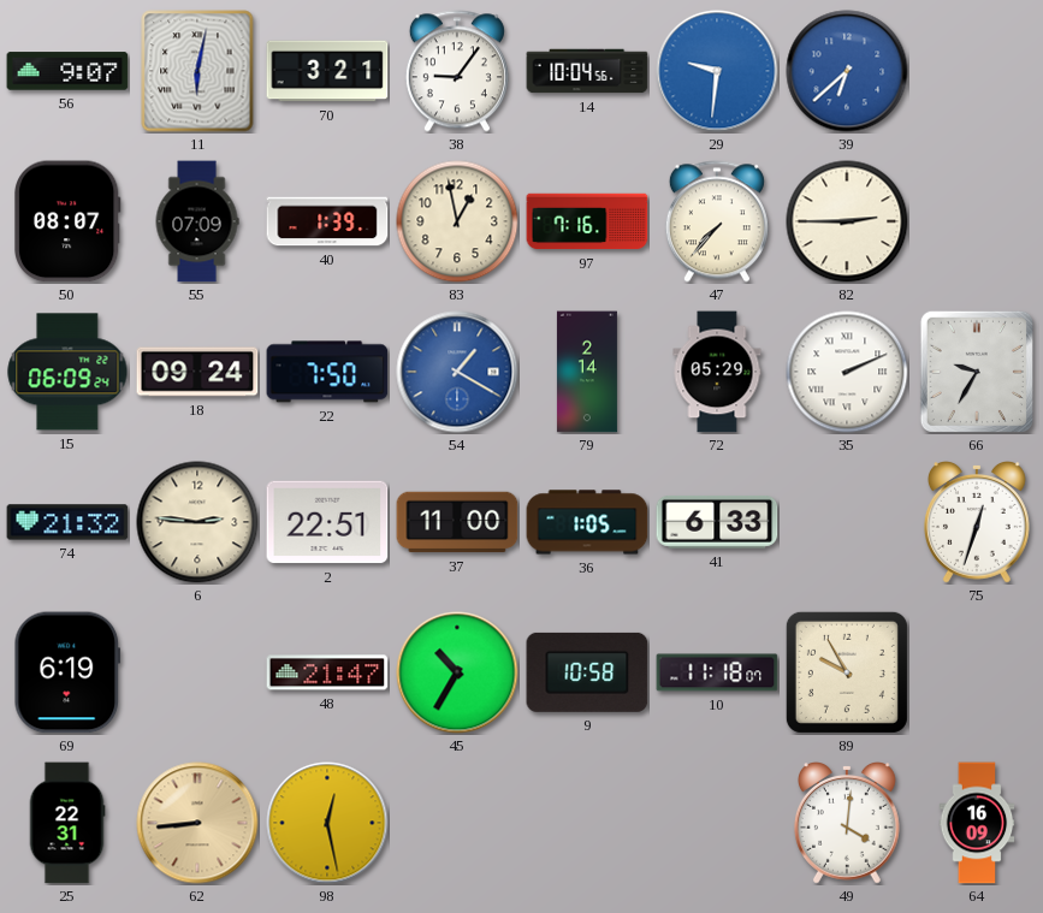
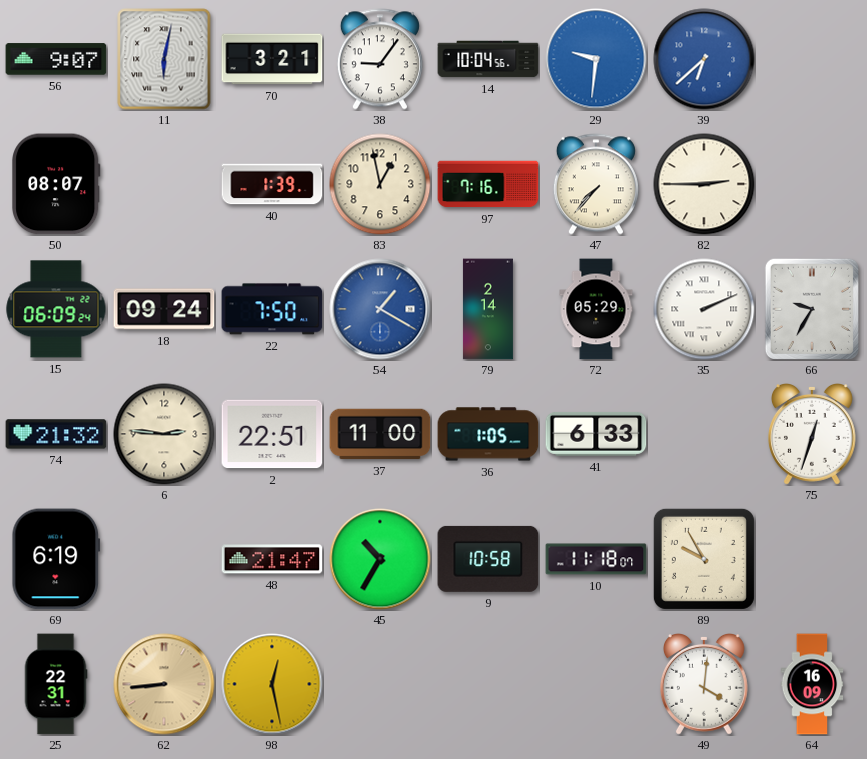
55: 07:09 -> none
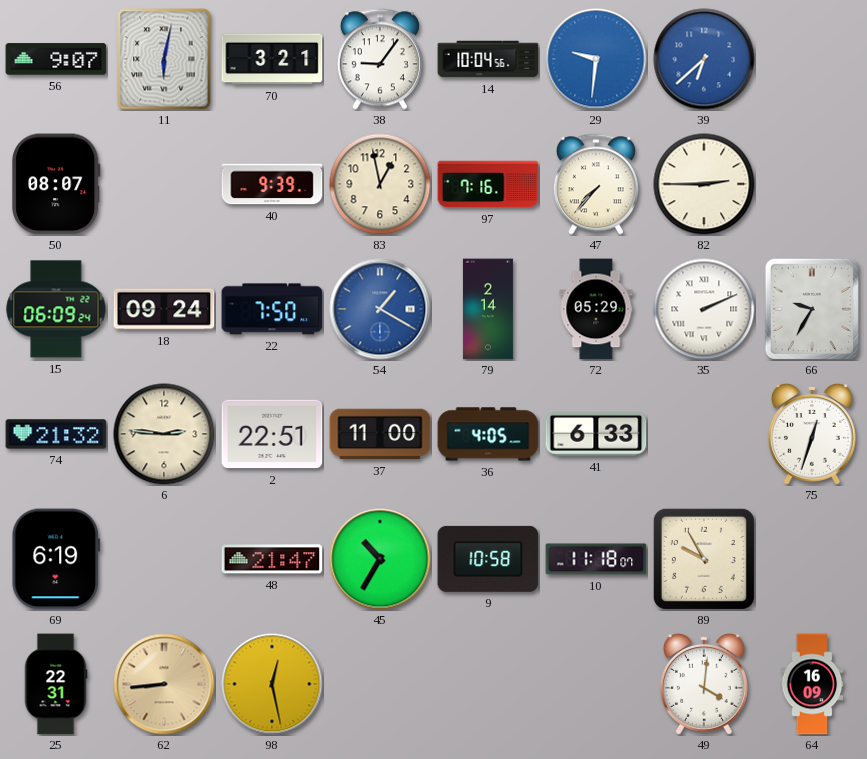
40: 1:39 -> 9:39
36: 1:05 -> 4:05
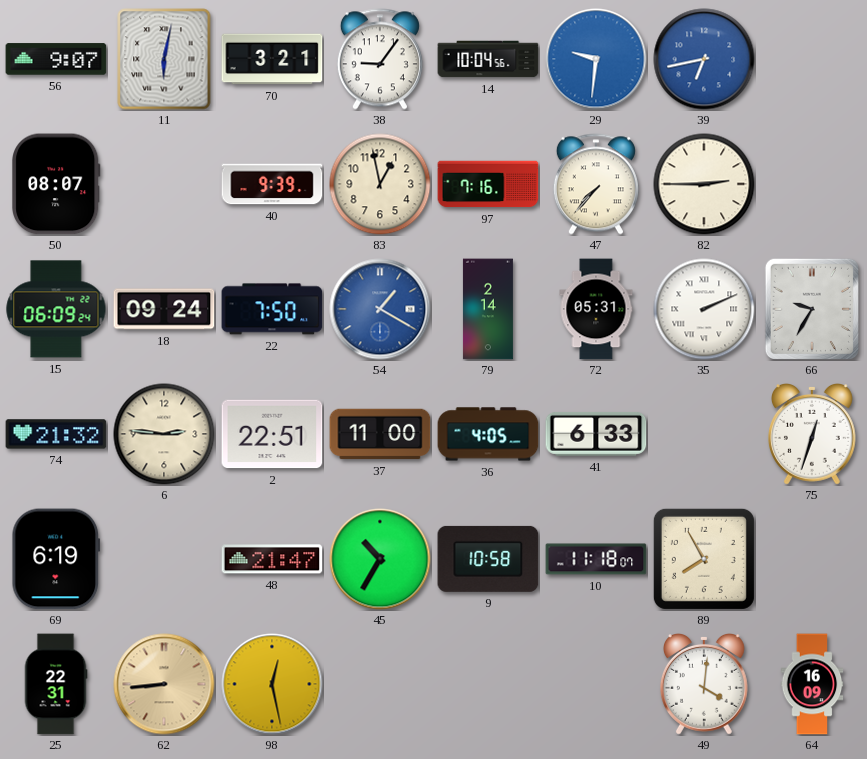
39: 6:38 -> 6:43
72: 05:29 -> 05:31
89: 9:55 -> 7:55
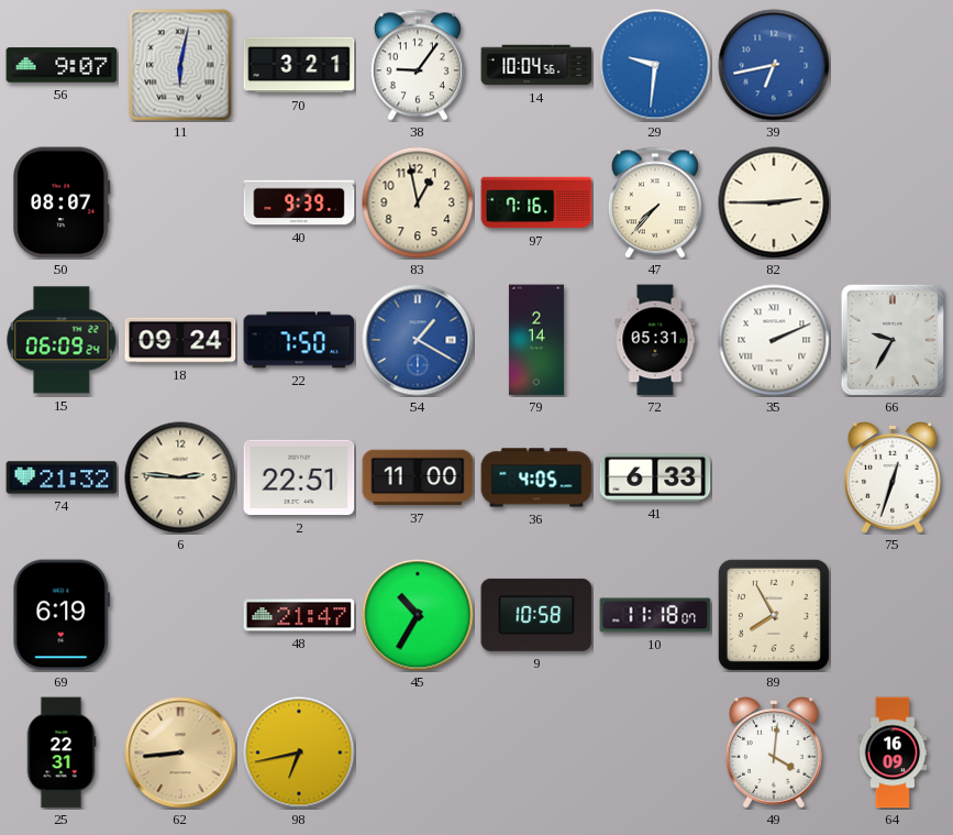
98: 12:28 -> 6:43
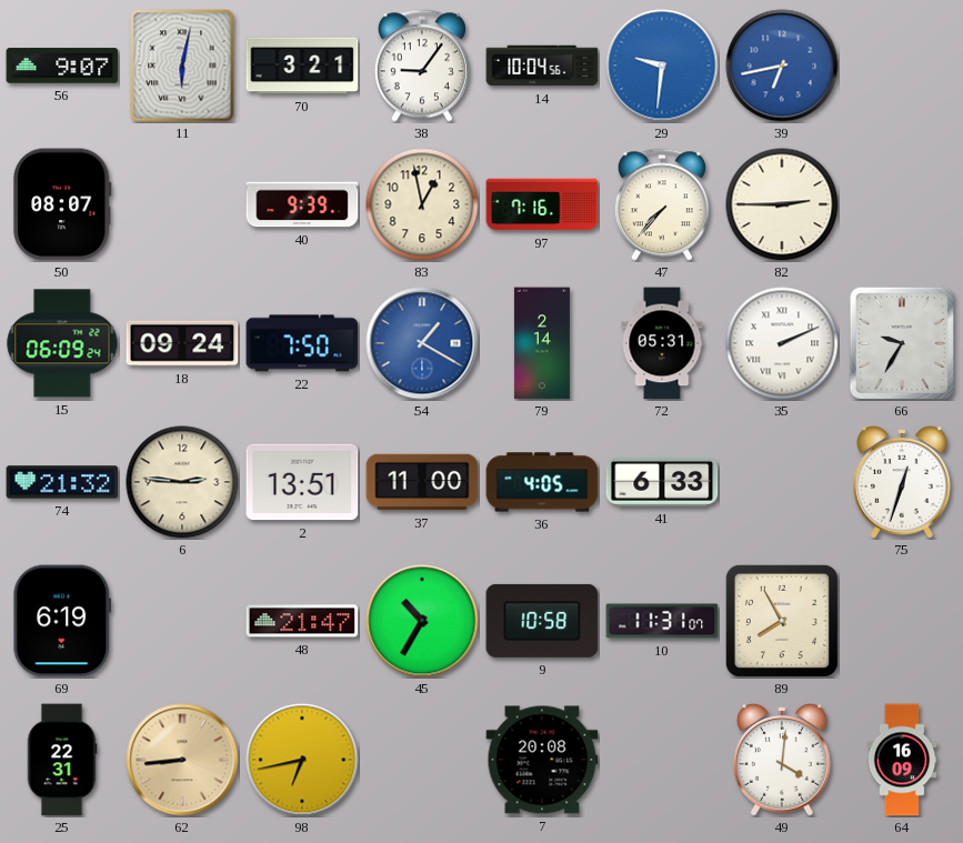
2: 22:51 -> 13:51
10: 11:18 -> 11:31
7: none -> 20:08
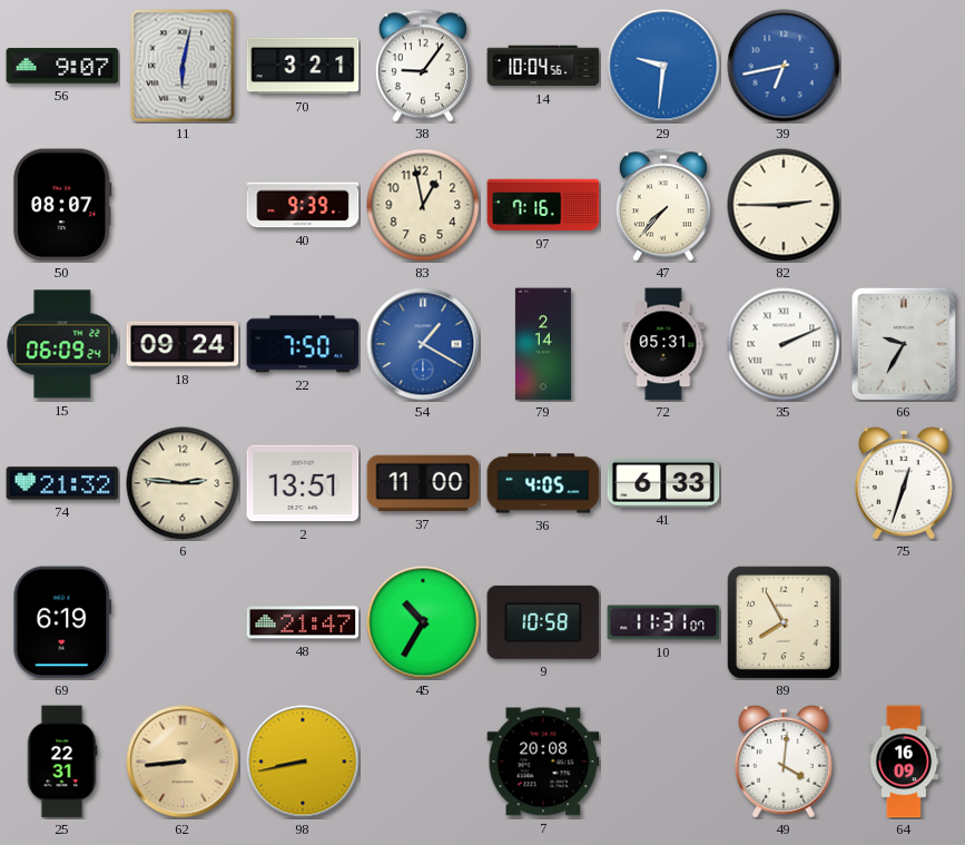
98: 6:43 -> 8:43
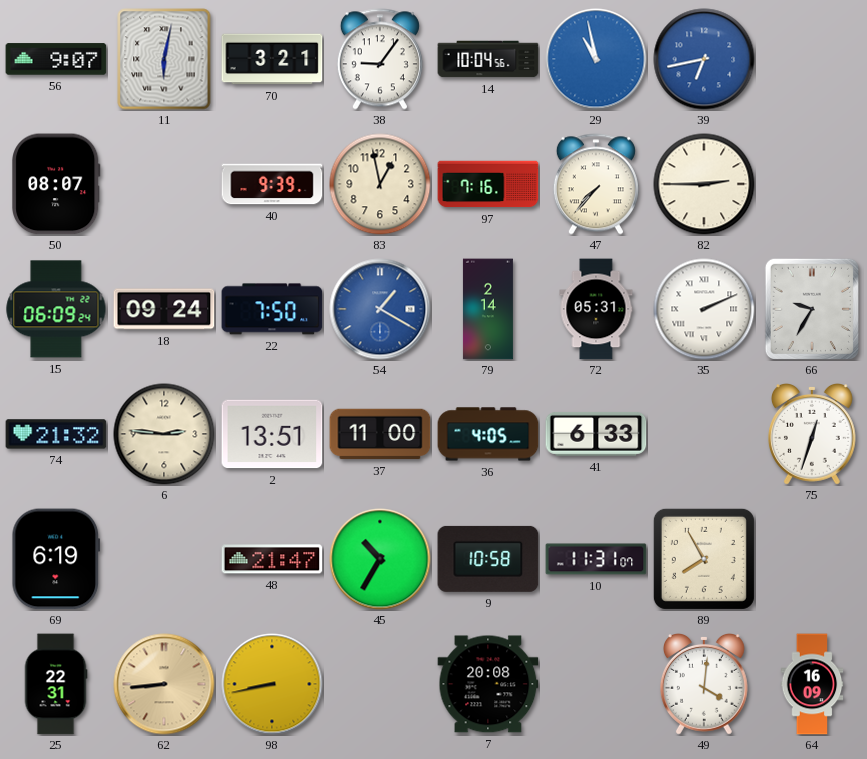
29: 9:31 -> 10:58
